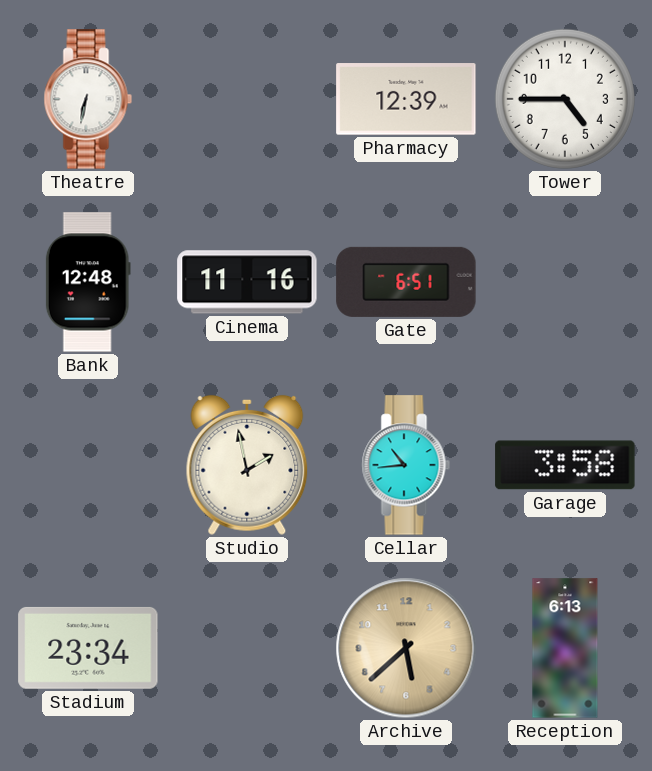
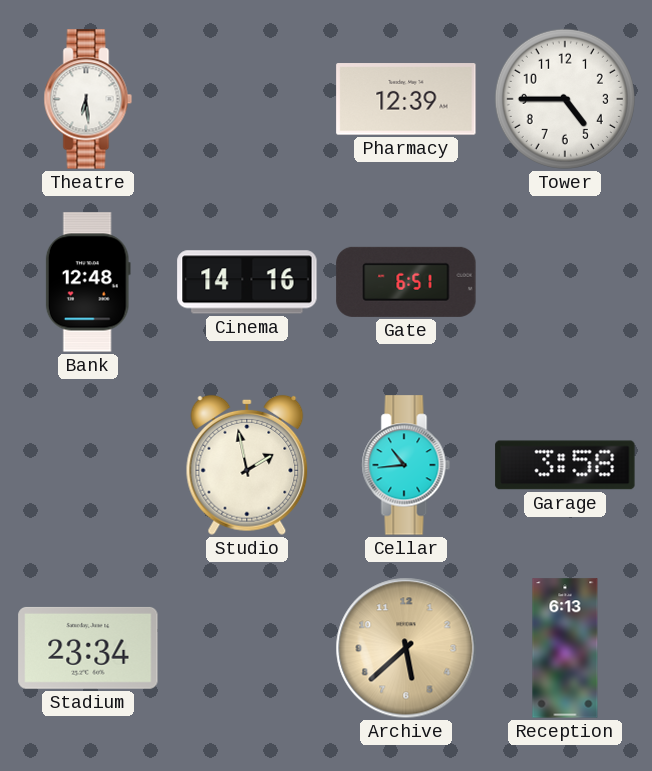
Theatre: 6:32 -> 6:29
Cinema: 11:16 -> 14:16
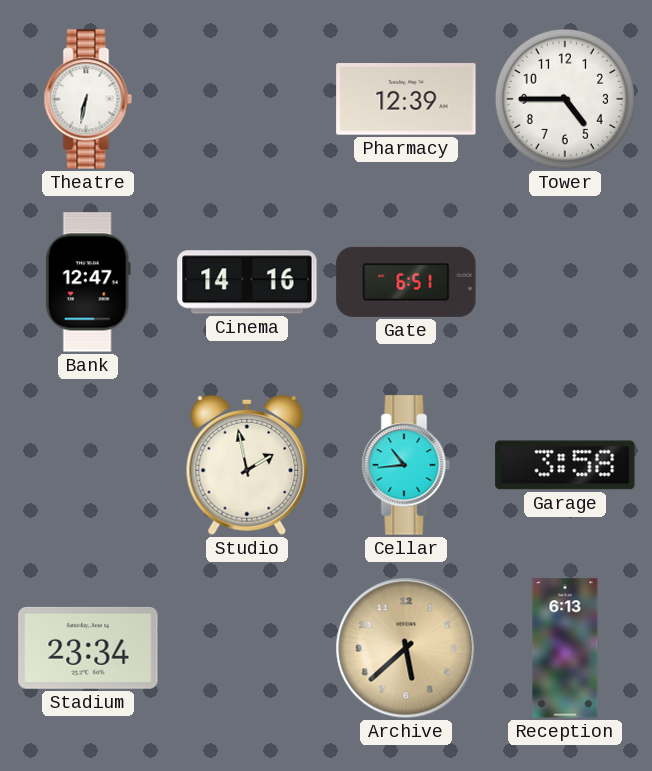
Theatre: 6:29 -> 6:32
Bank: 12:48 -> 12:47
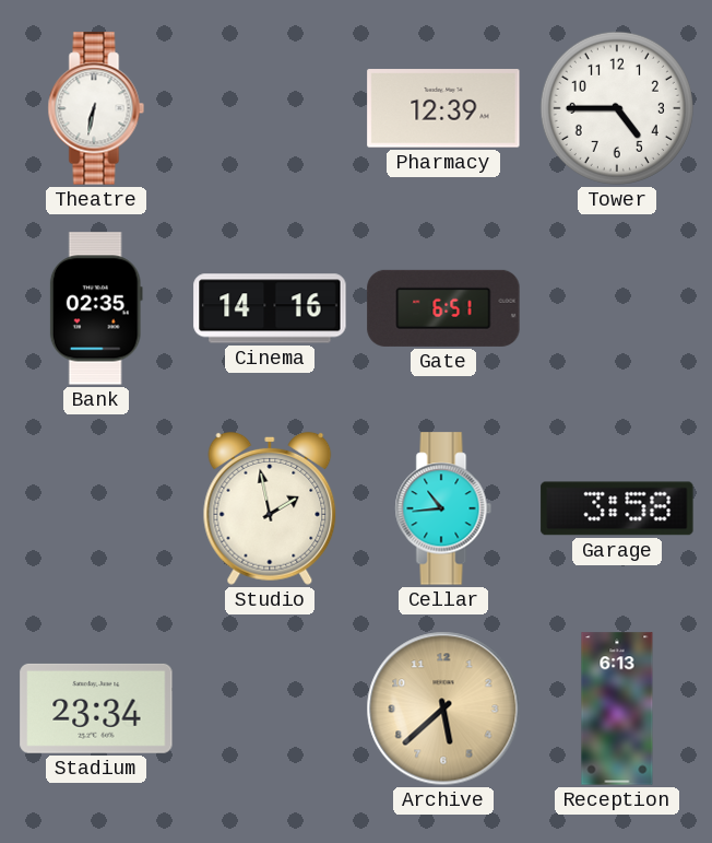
Bank: 12:47 -> 02:35
